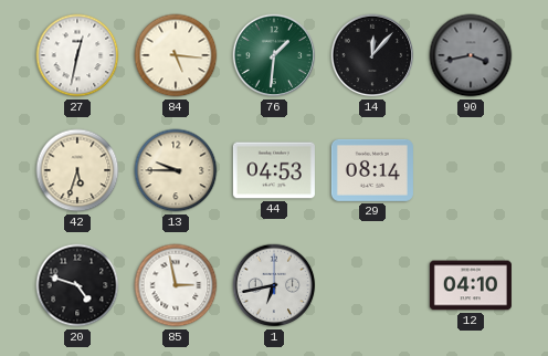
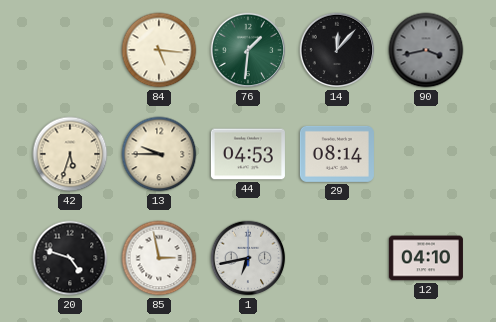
27: 12:32 -> none
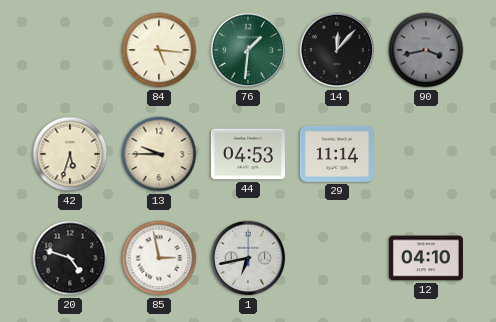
29: 08:14 -> 11:14
